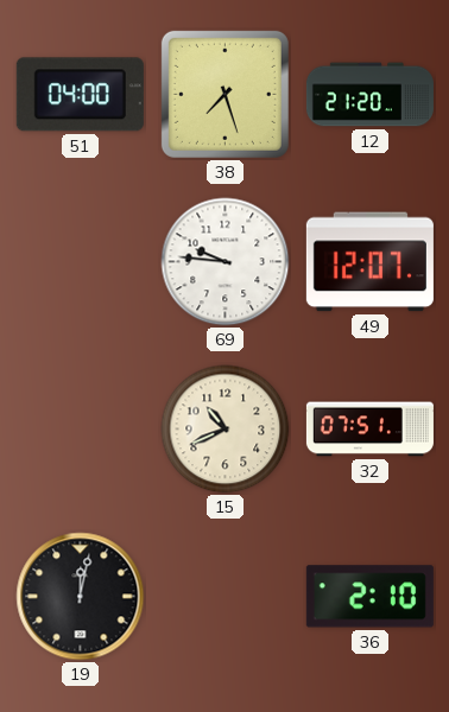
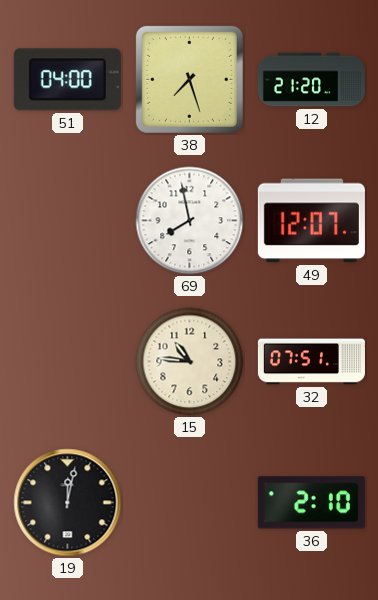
69: 9:46 -> 7:58
15: 10:41 -> 10:46
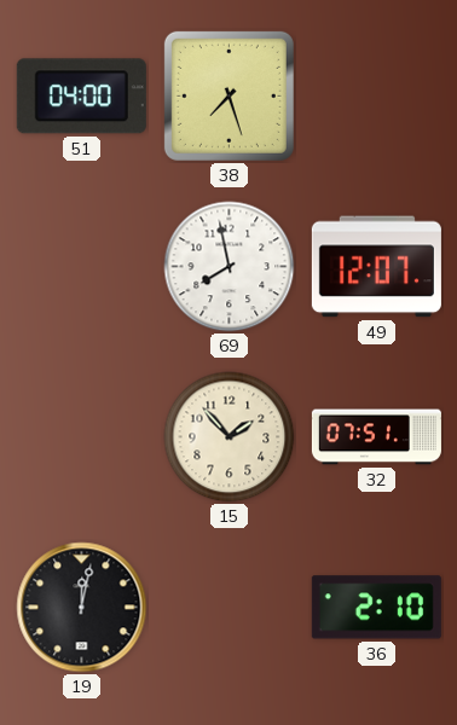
12: 21:20 -> none
15: 10:46 -> 1:53
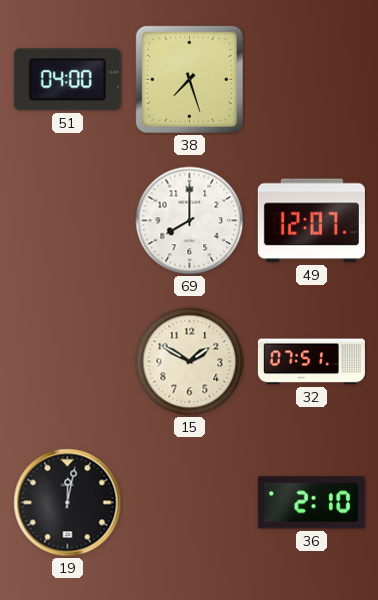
69: 7:58 -> 8:00
15: 1:53 -> 1:50
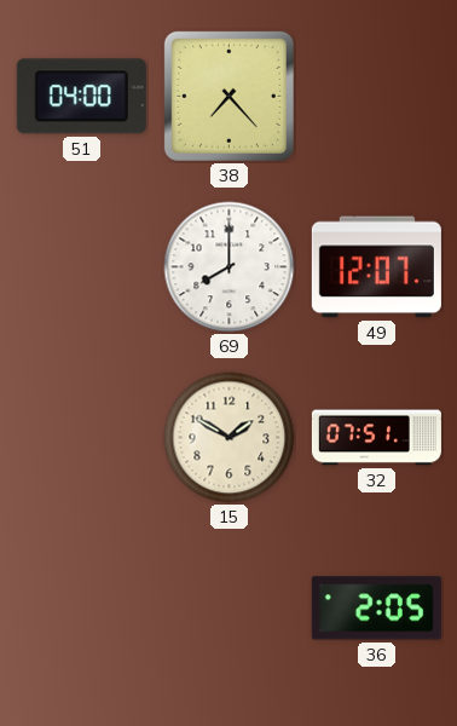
38: 7:27 -> 7:23
19: 12:02 -> none
36: 2:10 -> 2:05
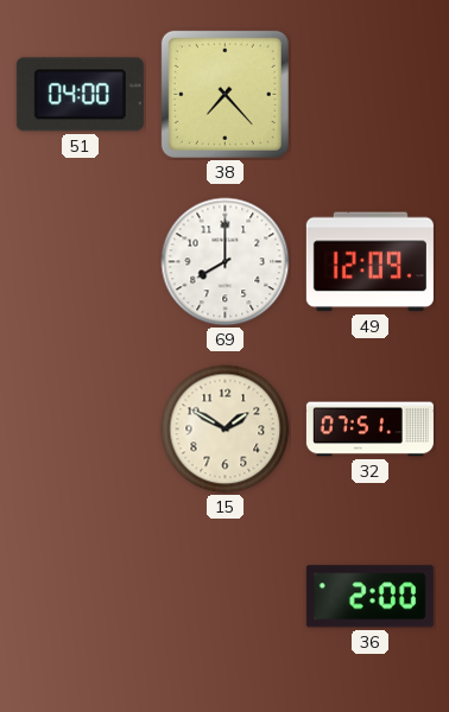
49: 12:07 -> 12:09
36: 2:05 -> 2:00
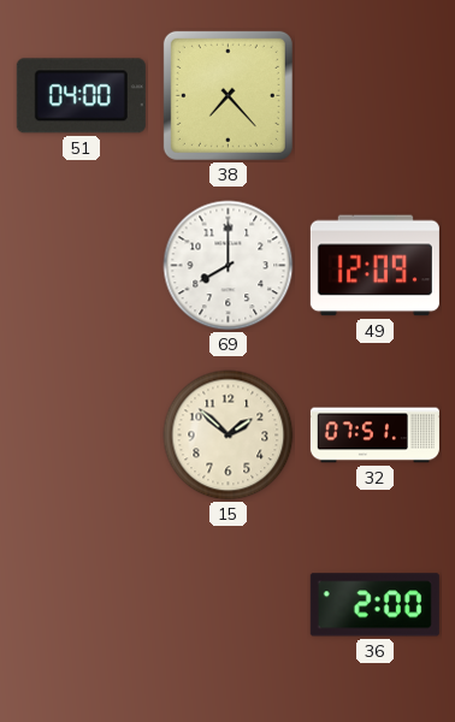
15: 1:50 -> 1:52
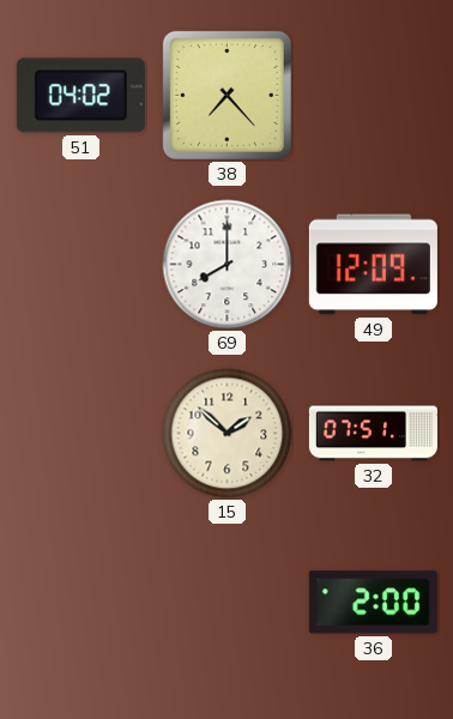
51: 04:00 -> 04:02
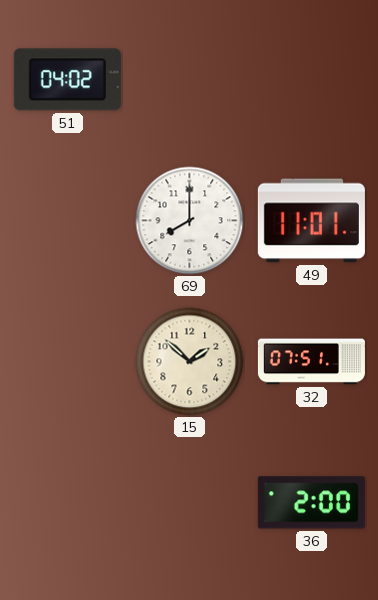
38: 7:23 -> none
49: 12:09 -> 11:01
